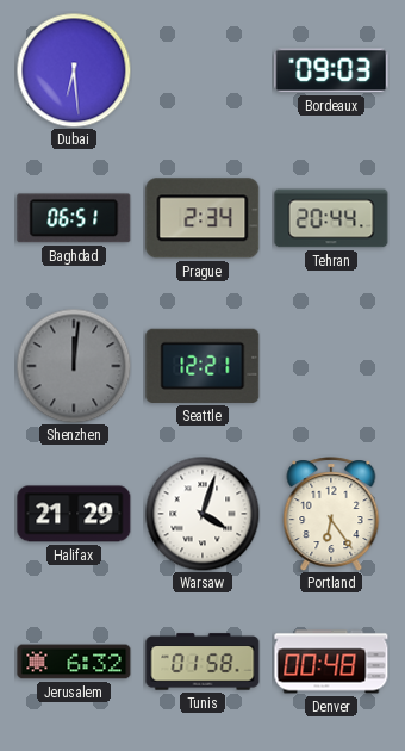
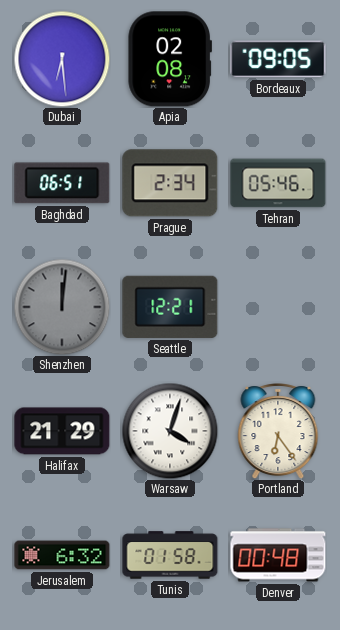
Apia: none -> 02:08
Bordeaux: 09:03 -> 09:05
Tehran: 20:44 -> 05:46
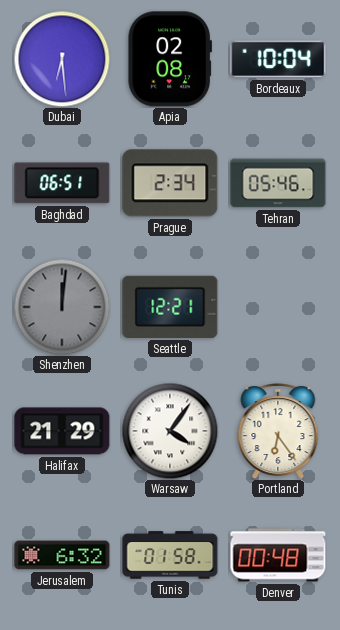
Bordeaux: 09:05 -> 10:04
Warsaw: 4:03 -> 4:06
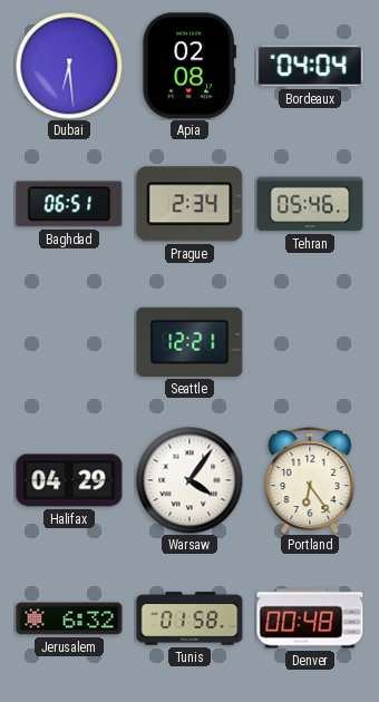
Bordeaux: 10:04 -> 04:04
Shenzhen: 12:01 -> none
Halifax: 21:29 -> 04:29
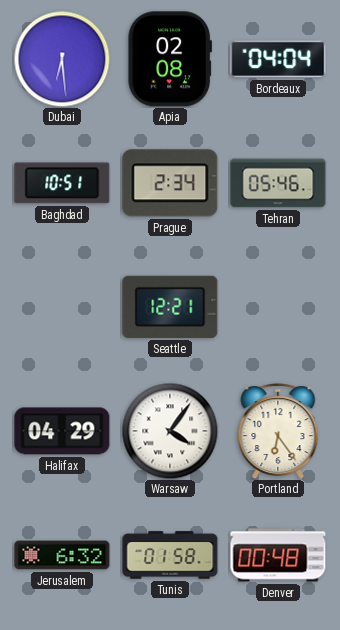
Baghdad: 06:51 -> 10:51
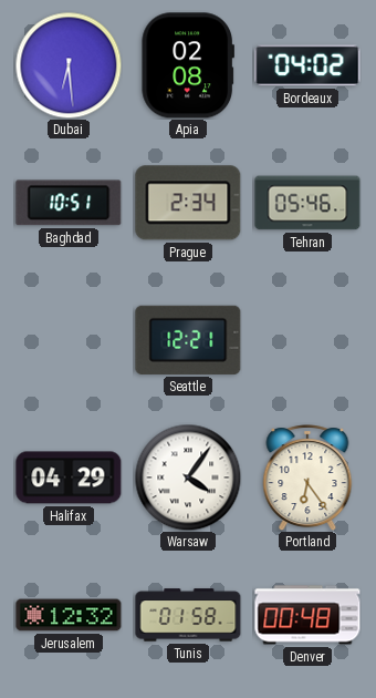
Bordeaux: 04:04 -> 04:02
Jerusalem: 6:32 -> 12:32
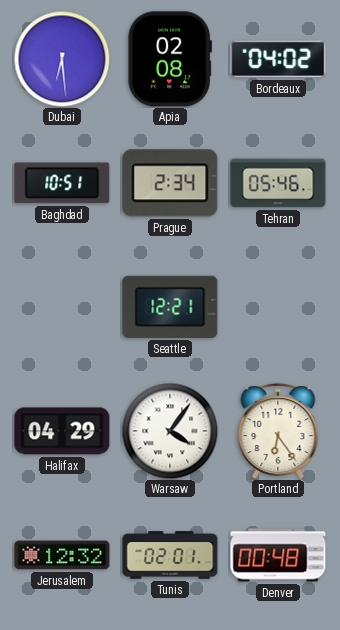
Tunis: 01:58 -> 02:01
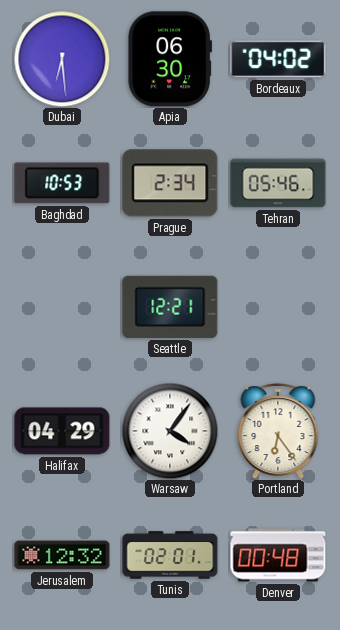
Apia: 02:08 -> 06:30
Baghdad: 10:51 -> 10:53
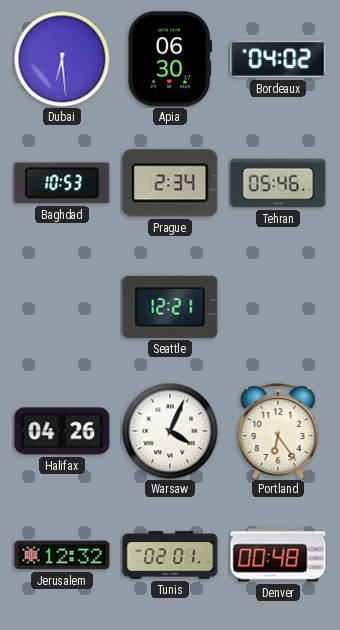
Halifax: 04:29 -> 04:26
Warsaw: 4:06 -> 4:04
